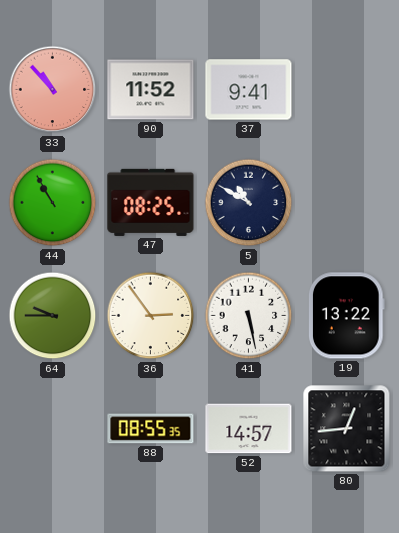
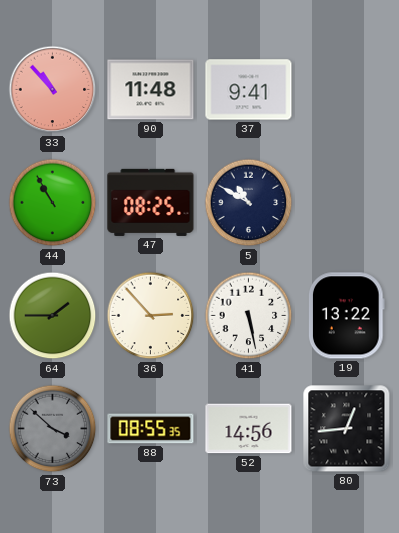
90: 11:52 -> 11:48
64: 9:45 -> 1:45
36: 2:54 -> 2:53
73: none -> 3:52
52: 14:57 -> 14:56
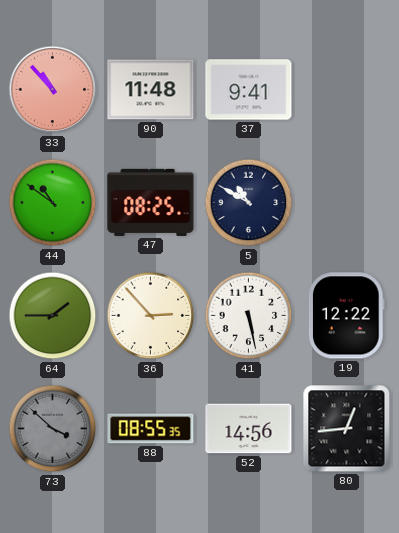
44: 10:55 -> 10:51
19: 13:22 -> 12:22
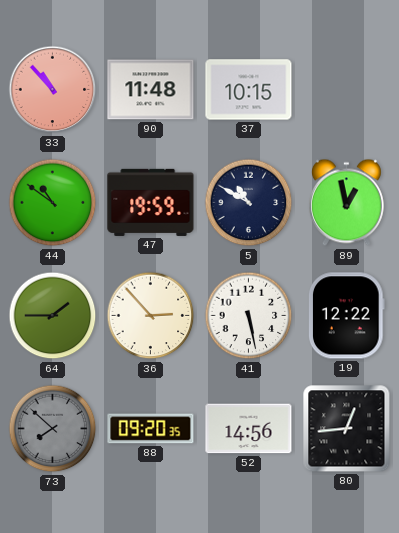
37: 9:41 -> 10:15
47: 08:25 -> 19:59
89: none -> 12:58
73: 3:52 -> 7:52
88: 08:55 -> 09:20
